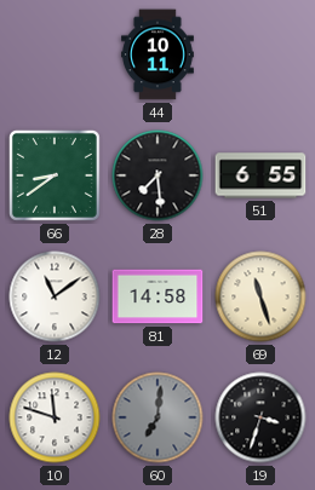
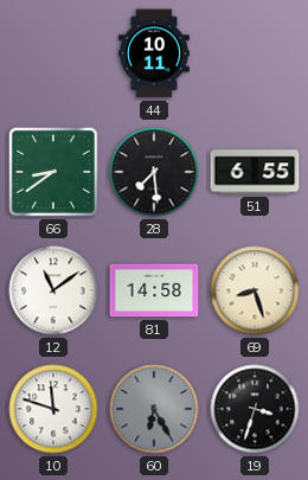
69: 11:27 -> 8:27
60: 7:01 -> 6:25
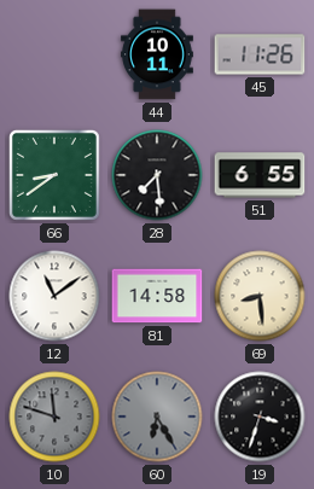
45: none -> 11:26
69: 8:27 -> 8:29
10 dial: white -> grey
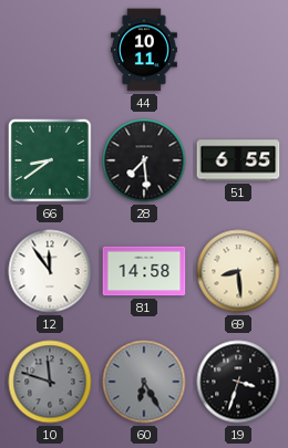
45: 11:26 -> none
12: 11:09 -> 11:54
